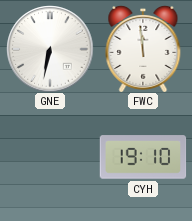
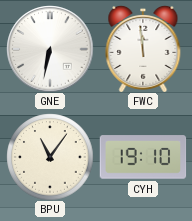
BPU: none -> 11:06
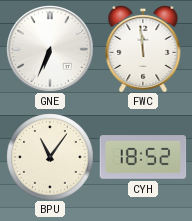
GNE: 6:32 -> 6:34
CYH: 19:10 -> 18:52
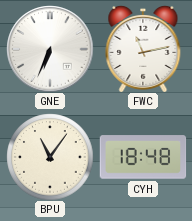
FWC: 11:59 -> 11:13
CYH: 18:52 -> 18:48
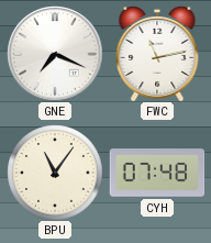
GNE: 6:34 -> 7:19
CYH: 18:48 -> 07:48
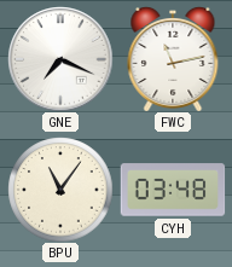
CYH: 07:48 -> 03:48
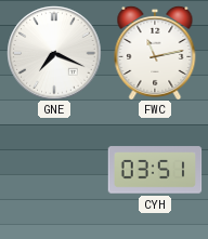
BPU: 11:06 -> none
CYH: 03:48 -> 03:51
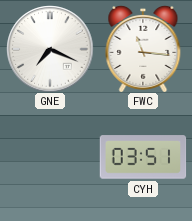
FWC: 11:13 -> 11:16
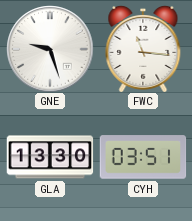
GNE: 7:19 -> 9:27
GLA: none -> 13:30
